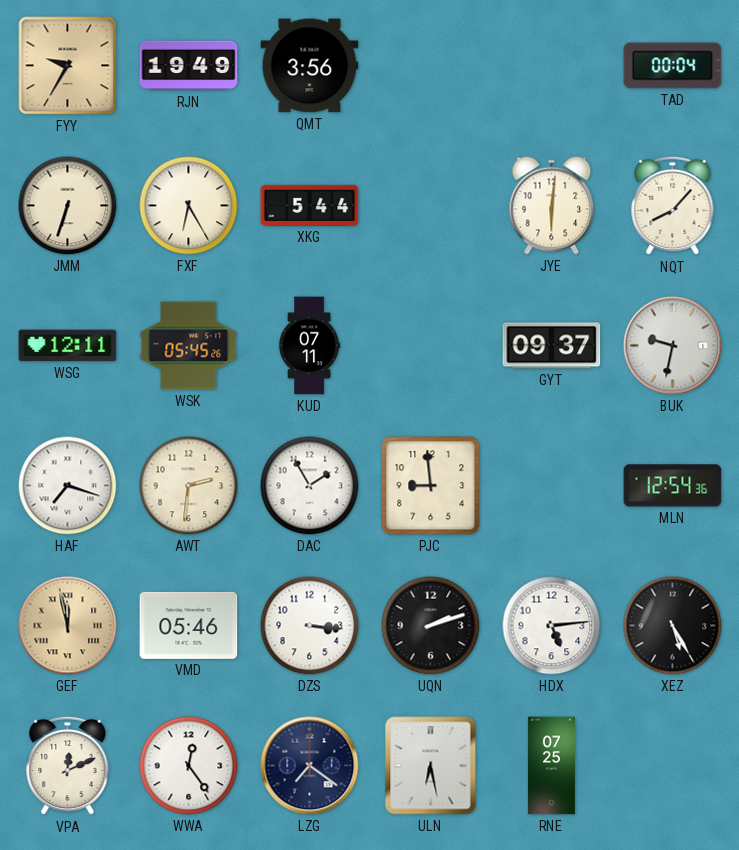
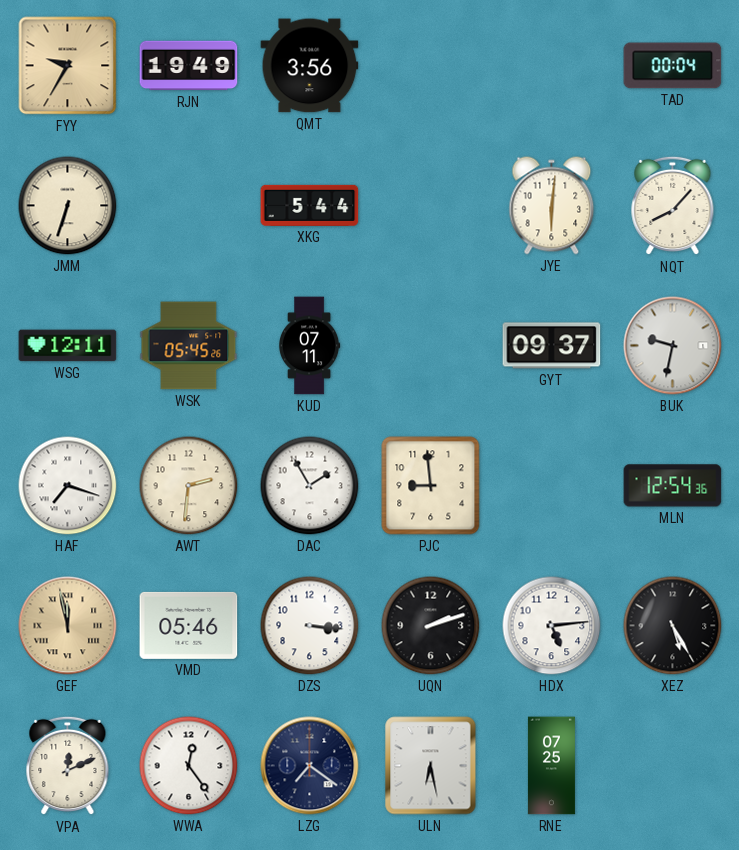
FXF: 6:25 -> none
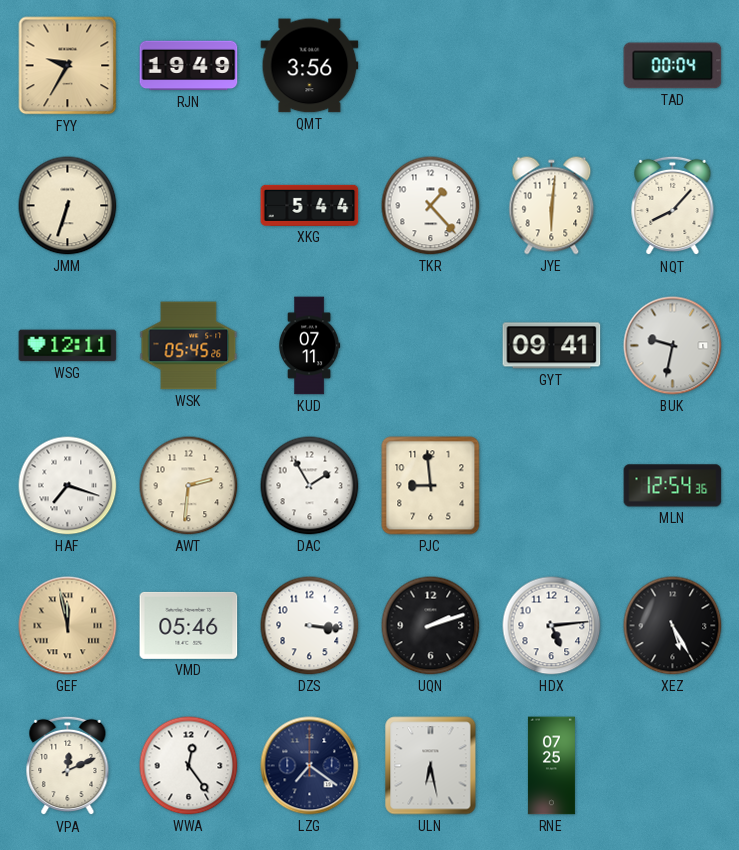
TKR: none -> 1:23
GYT: 09:37 -> 09:41
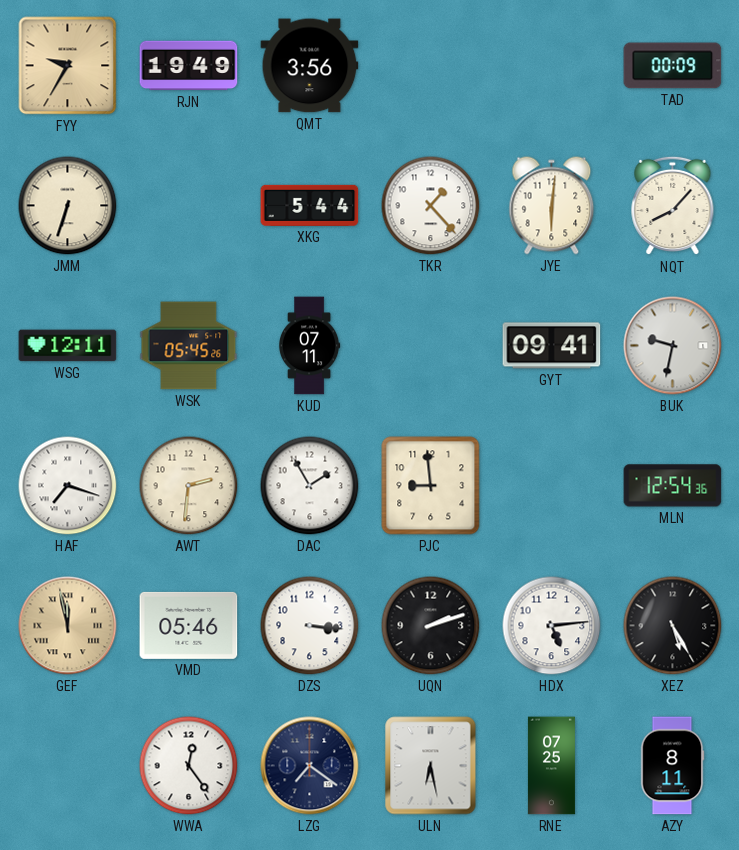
TAD: 00:04 -> 00:09
VPA: 12:11 -> none
AZY: none -> 8:11
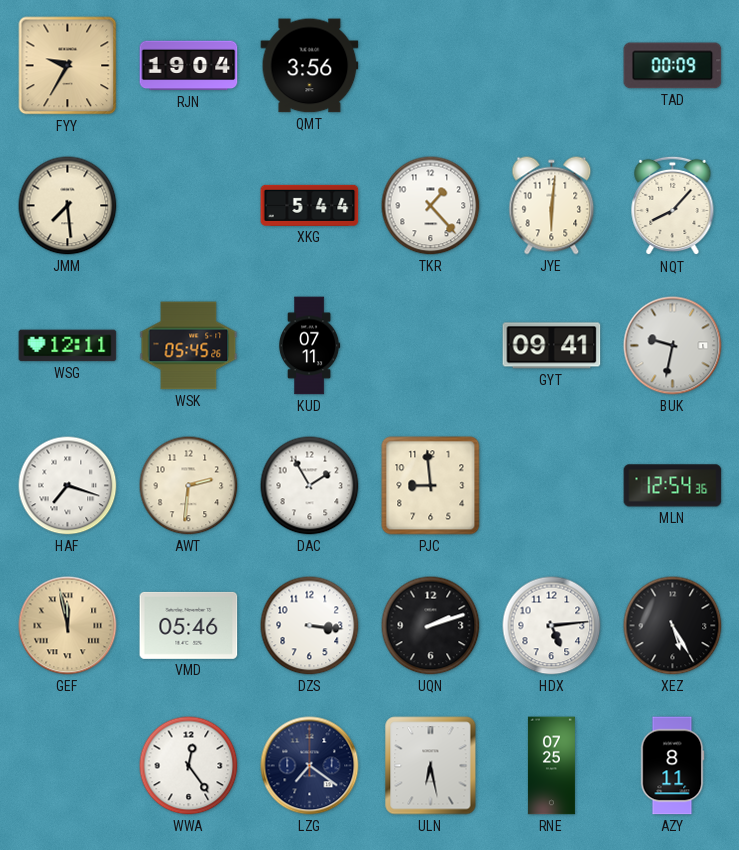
RJN: 19:49 -> 19:04
JMM: 6:33 -> 7:29
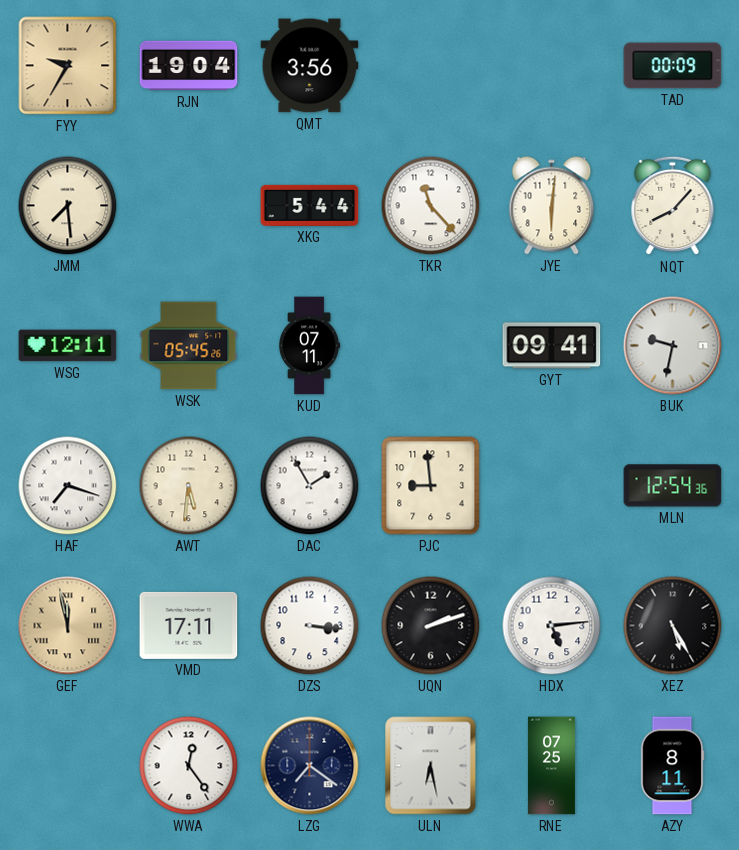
TKR: 1:23 -> 11:23
AWT: 2:31 -> 5:31
VMD: 05:46 -> 17:11
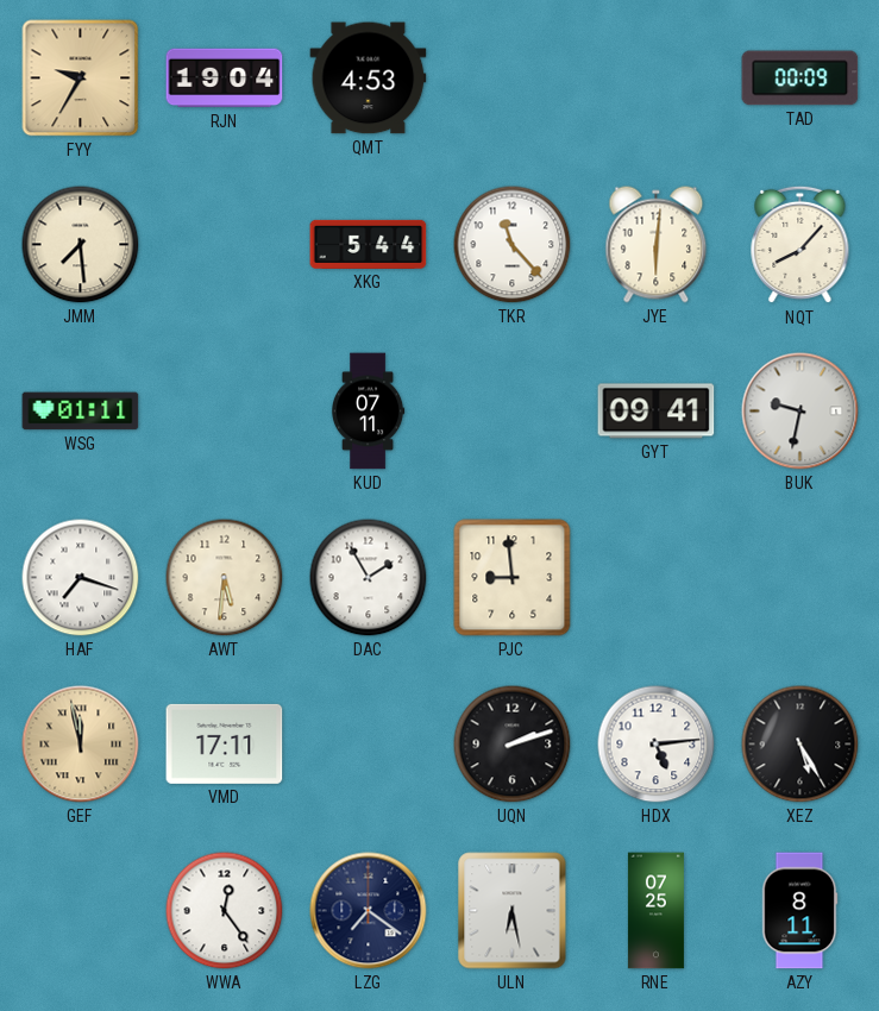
QMT: 3:56 -> 4:53
WSG: 12:11 -> 01:11
WSK: 05:45 -> none
MLN: 12:54 -> none
DZS: 3:16 -> none
